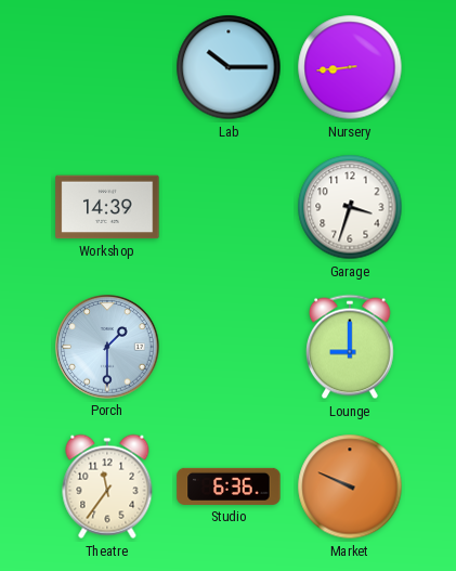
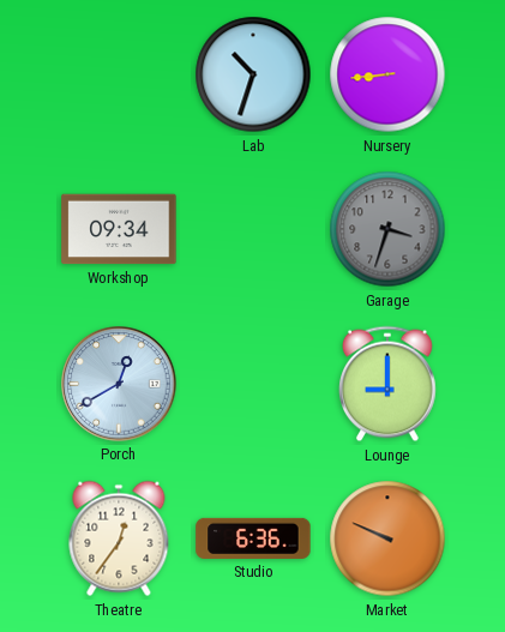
Lab: 10:15 -> 10:33
Workshop: 14:39 -> 09:34
Garage dial: white -> grey
Porch: 1:30 -> 12:40
Theatre: 11:36 -> 12:36
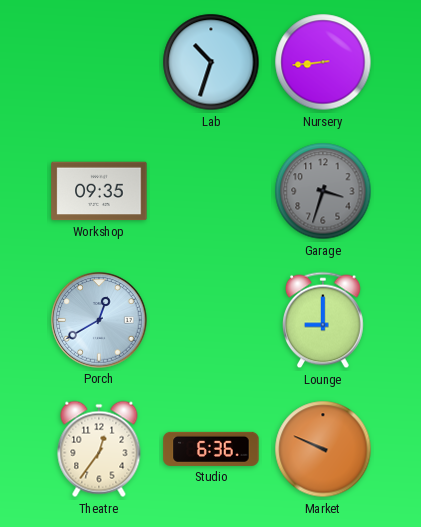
Workshop: 09:34 -> 09:35
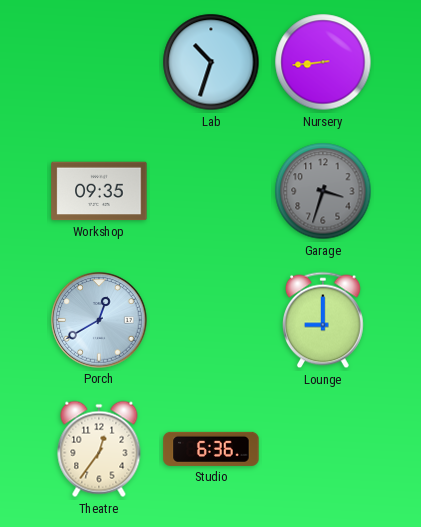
Market: 9:49 -> none
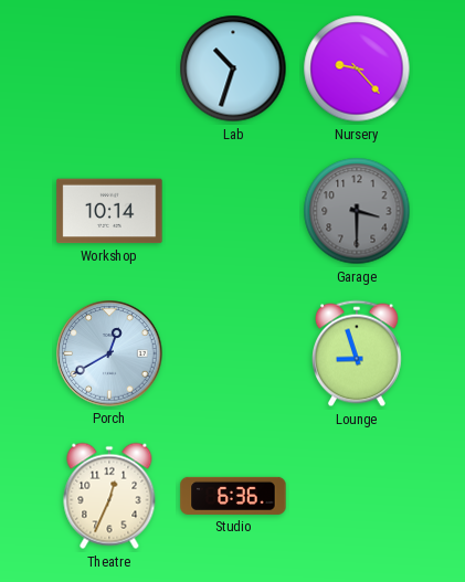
Nursery: 8:44 -> 9:23
Workshop: 09:35 -> 10:14
Garage: 3:33 -> 3:30
Lounge: 9:00 -> 8:57
Theatre: 12:36 -> 12:34
